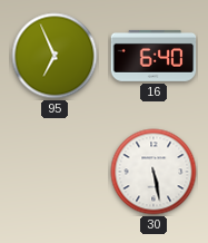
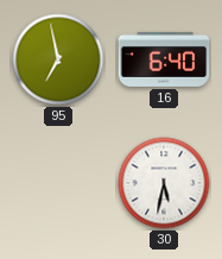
95: 6:56 -> 6:58
30: 5:28 -> 5:32
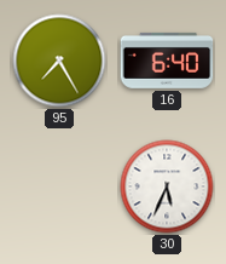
95: 6:58 -> 7:25
30: 5:32 -> 5:34
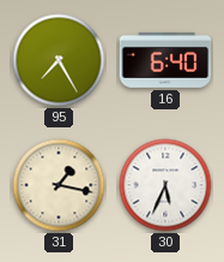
31: none -> 1:17
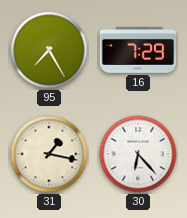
16: 6:40 -> 7:29
30: 5:34 -> 6:23
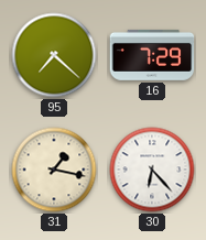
95: 7:25 -> 7:22
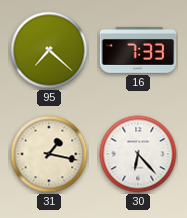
16: 7:29 -> 7:33
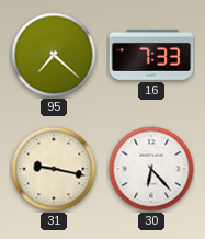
31: 1:17 -> 9:17
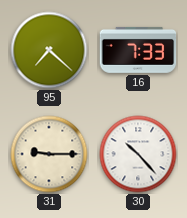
31: 9:17 -> 9:15
30: 6:23 -> 10:23
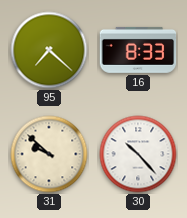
16: 7:33 -> 8:33
31: 9:15 -> 9:52
